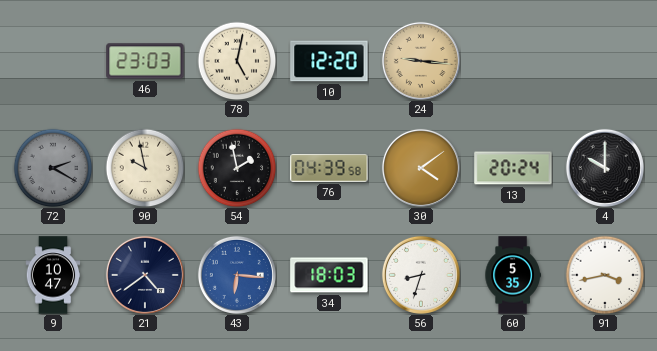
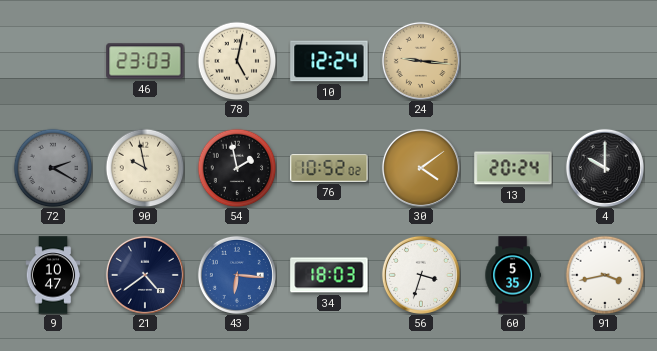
10: 12:20 -> 12:24
76: 04:39 -> 10:52
56: 8:33 -> 3:33
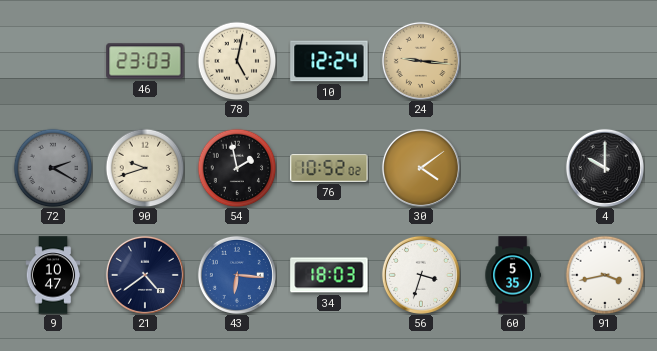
90: 9:58 -> 9:42
13: 20:24 -> none
